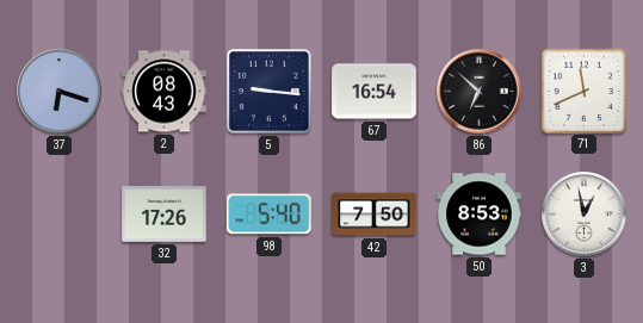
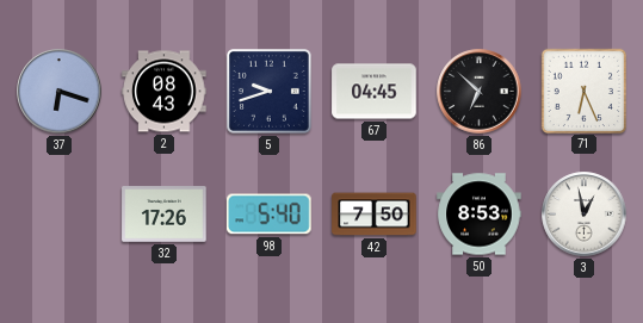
5: 9:16 -> 9:42
67: 16:54 -> 04:45
71: 11:41 -> 6:26
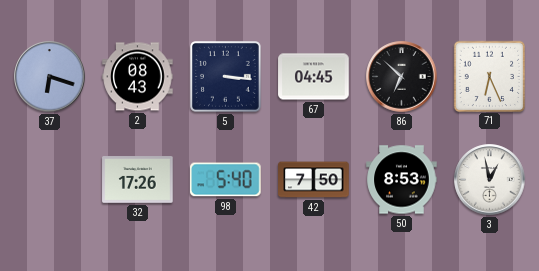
5: 9:42 -> 3:16
